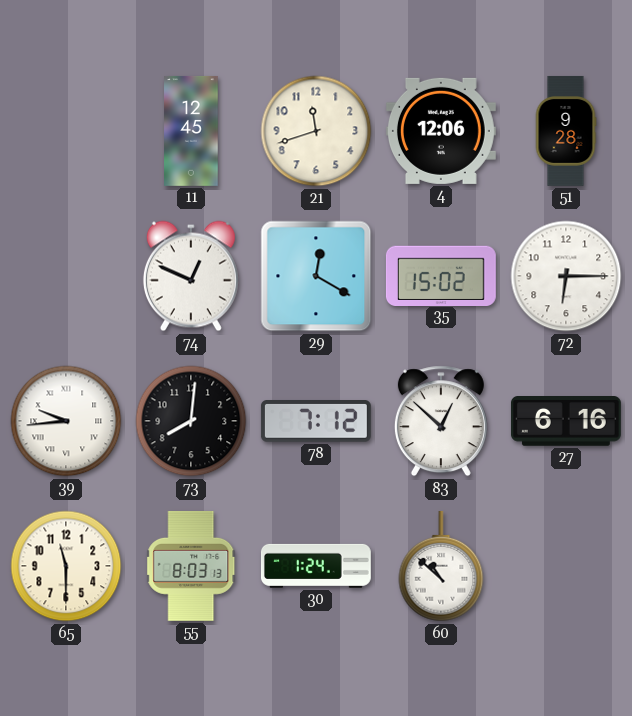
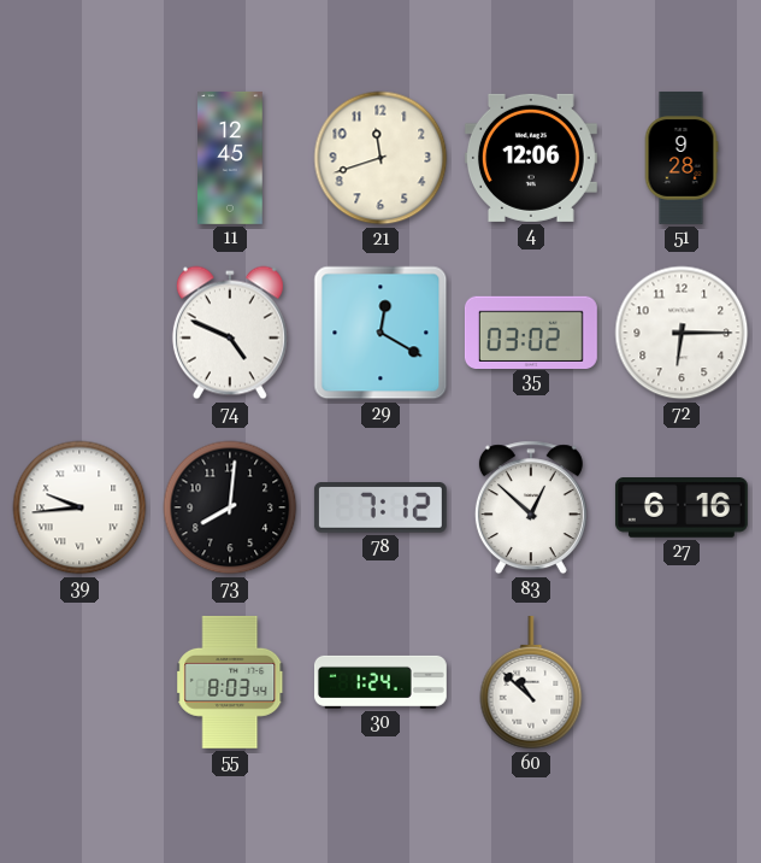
74: 12:49 -> 4:49
35: 15:02 -> 03:02
65: 11:30 -> none
55: 8:03:13 -> 8:03:44
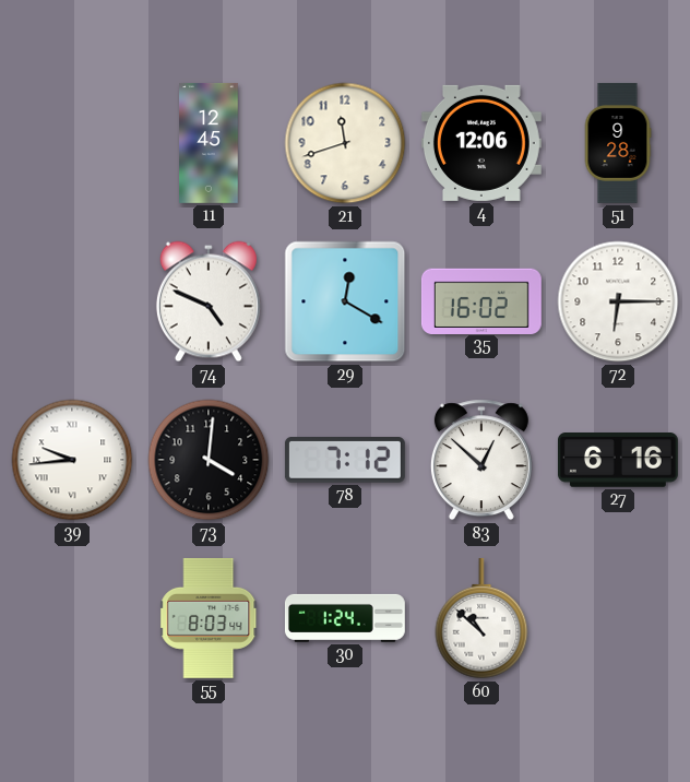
35: 03:02 -> 16:02
73: 8:01 -> 4:01
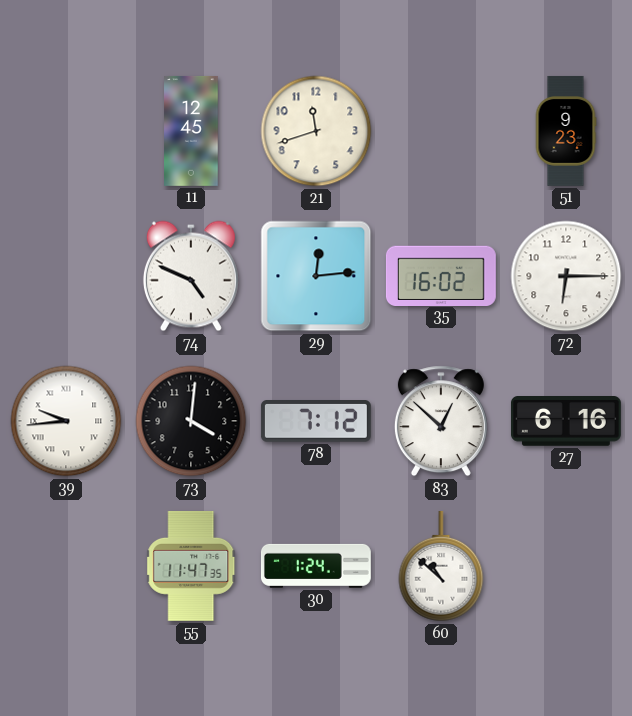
4: 12:06 -> none
51: 9:28 -> 9:23
29: 12:20 -> 12:14
55: 8:03 -> 11:47
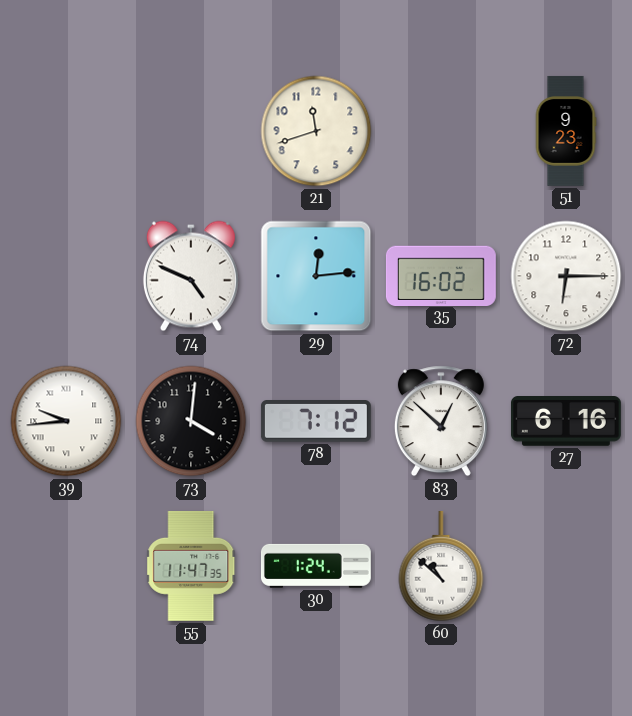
11: 12:45 -> none
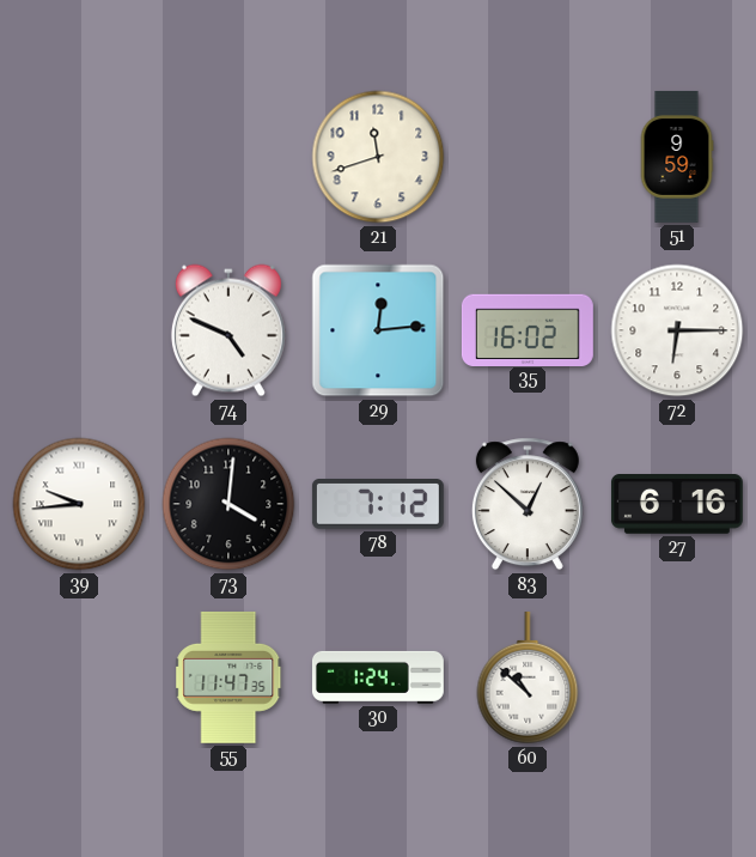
51: 9:23 -> 9:59
